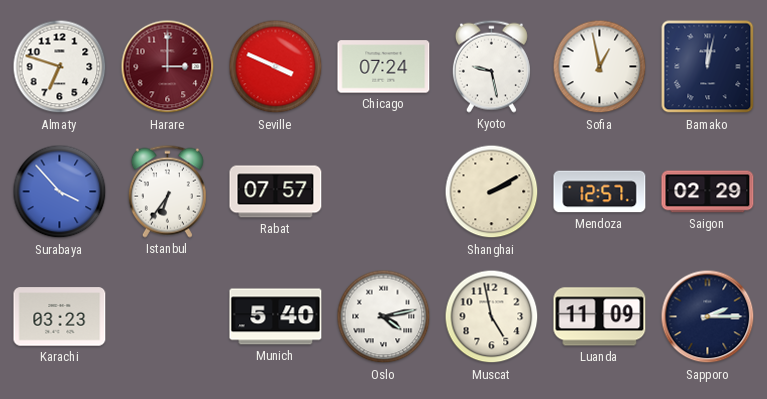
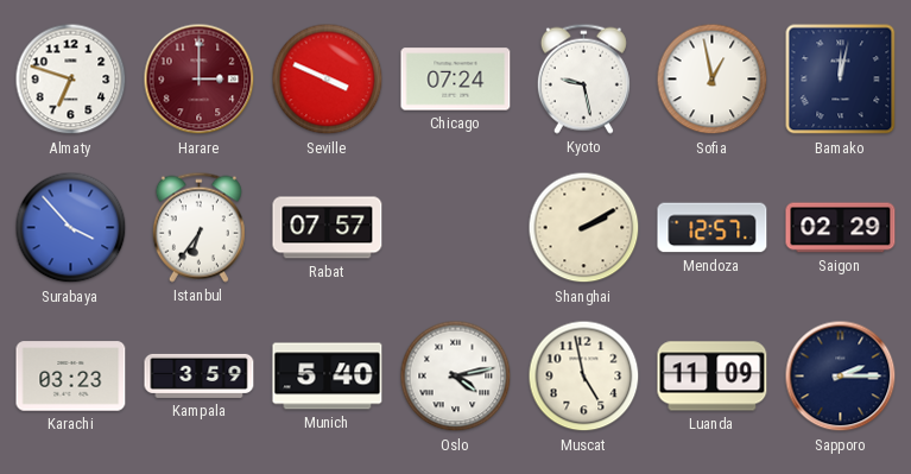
Kampala: none -> 3:59
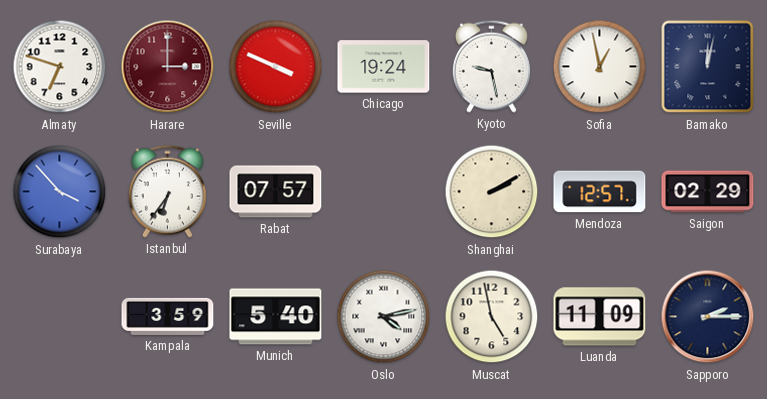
Chicago: 07:24 -> 19:24
Karachi: 03:23 -> none
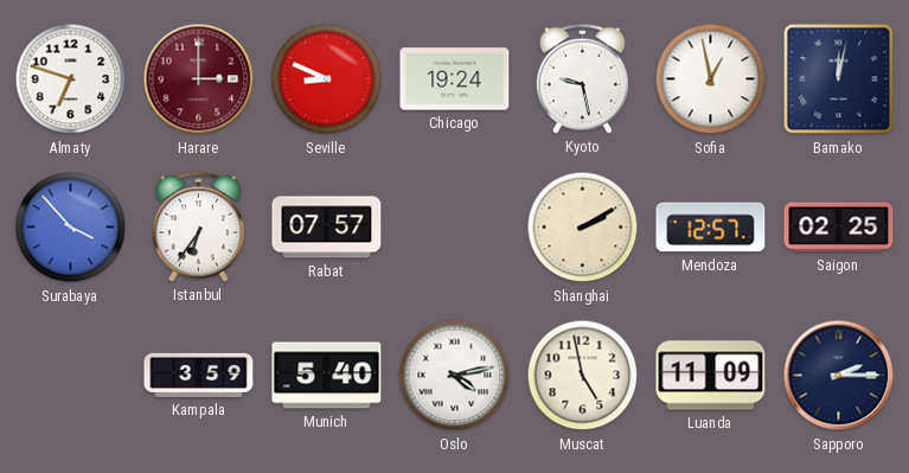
Seville: 3:49 -> 8:49
Saigon: 02:29 -> 02:25
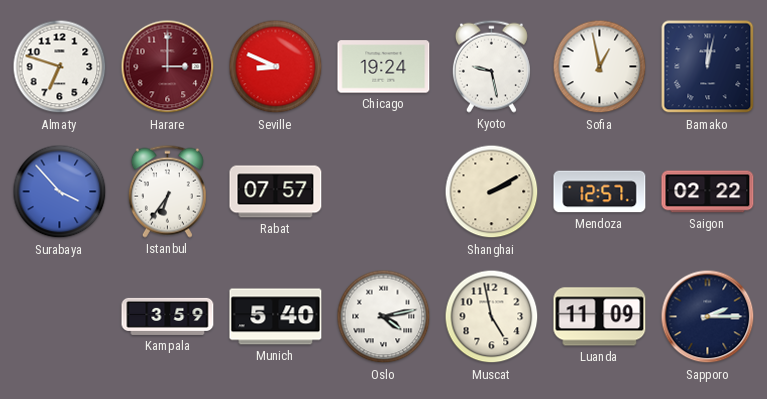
Saigon: 02:25 -> 02:22
